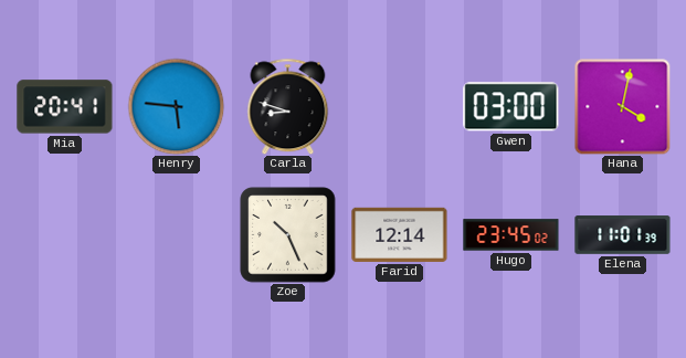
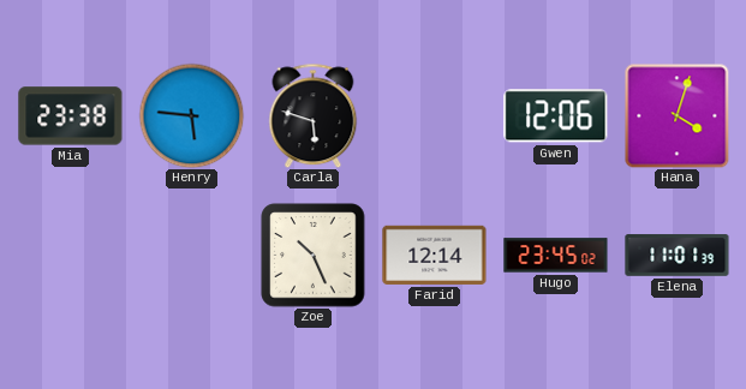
Mia: 20:41 -> 23:38
Carla: 8:48 -> 5:48
Gwen: 03:00 -> 12:06
Hana: 4:02 -> 4:03
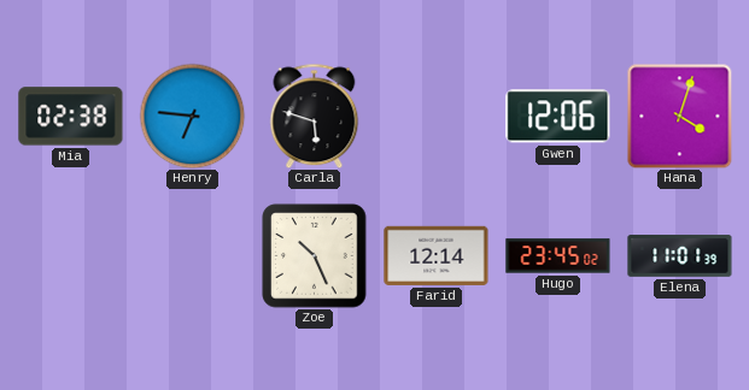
Mia: 23:38 -> 02:38
Henry: 5:46 -> 6:46
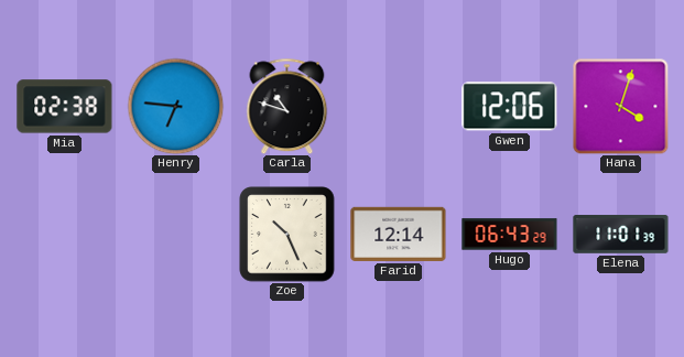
Carla: 5:48 -> 10:48
Hugo: 23:45 -> 06:43
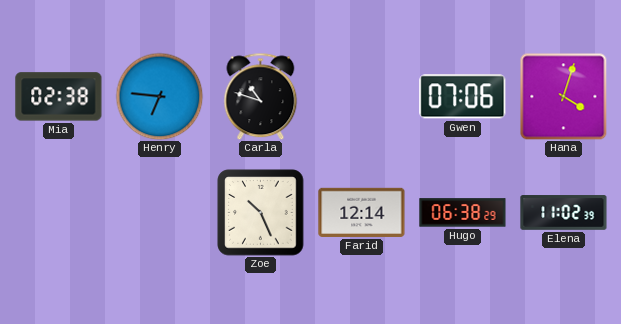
Gwen: 12:06 -> 07:06
Hugo: 06:43 -> 06:38
Elena: 11:01 -> 11:02
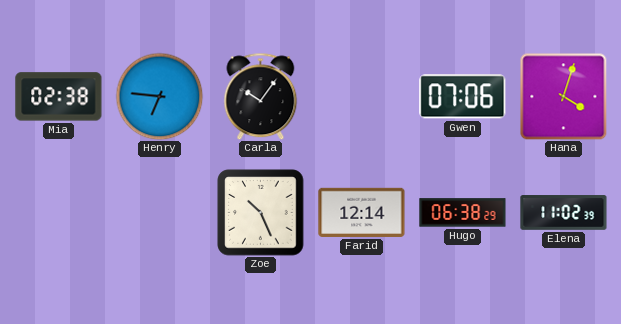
Carla: 10:48 -> 10:06
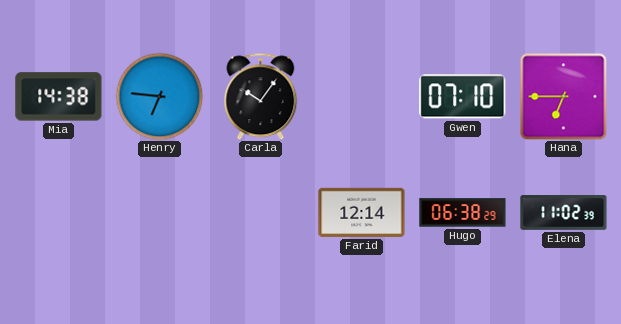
Mia: 02:38 -> 14:38
Gwen: 07:06 -> 07:10
Hana: 4:03 -> 6:45
Zoe: 10:26 -> none
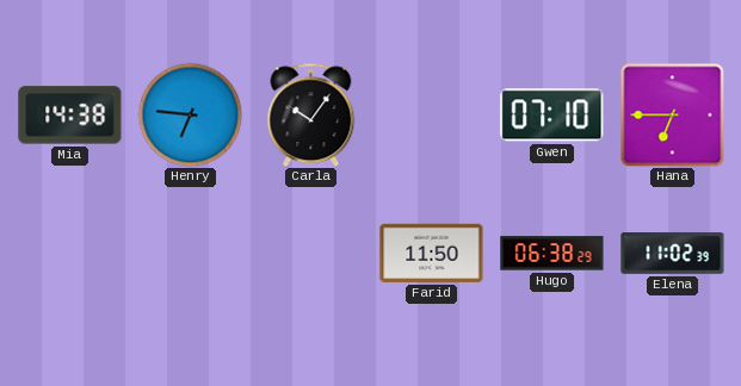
Farid: 12:14 -> 11:50
